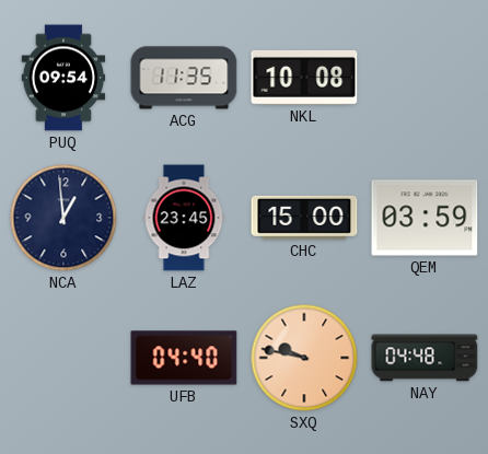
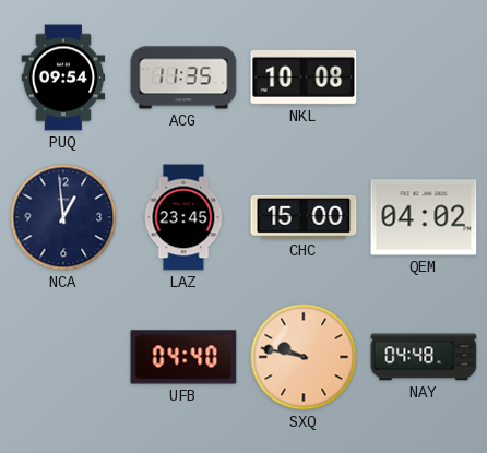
QEM: 03:59 -> 04:02
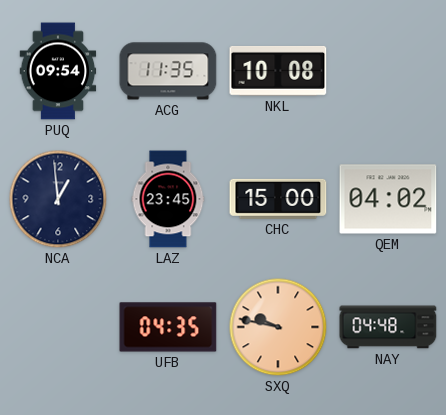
UFB: 04:40 -> 04:35
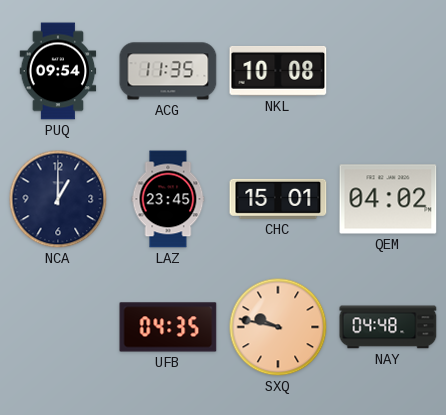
NCA: 12:59 -> 1:00
CHC: 15:00 -> 15:01
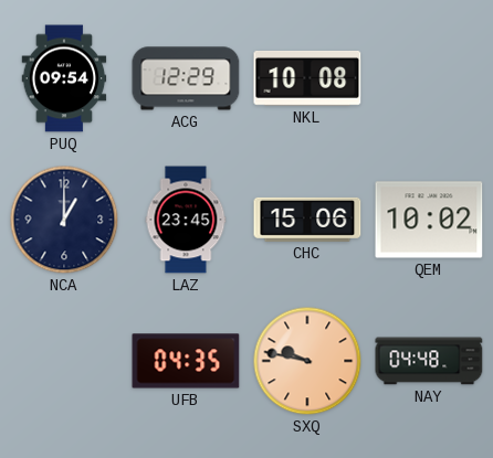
ACG: 11:35 -> 12:29
CHC: 15:01 -> 15:06
QEM: 04:02 -> 10:02
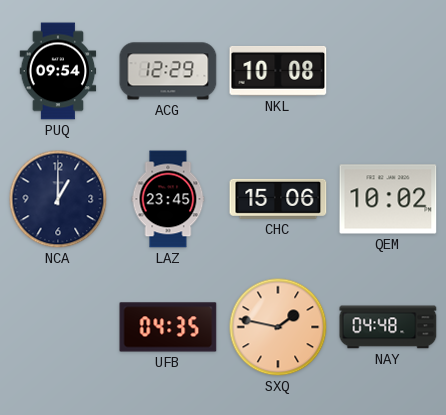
SXQ: 9:47 -> 1:47
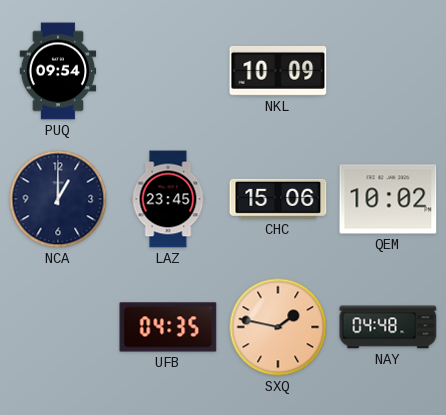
ACG: 12:29 -> none
NKL: 10:08 -> 10:09
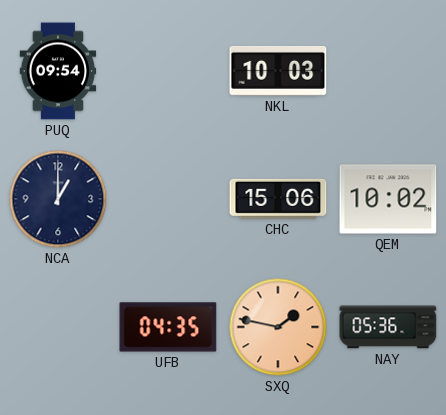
NKL: 10:09 -> 10:03
LAZ: 23:45 -> none
NAY: 04:48 -> 05:36
